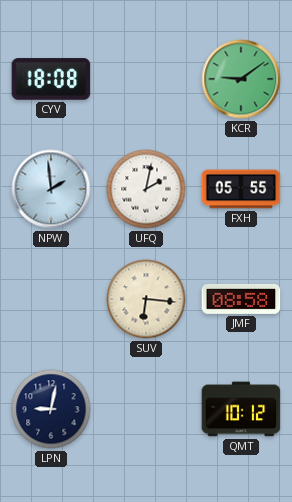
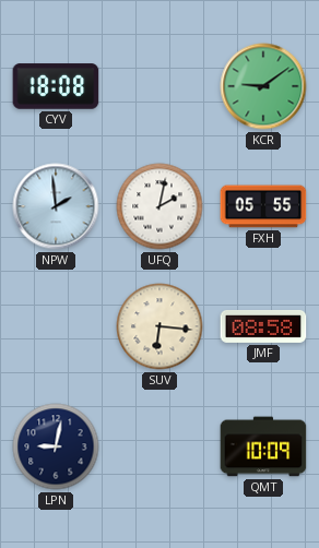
QMT: 10:12 -> 10:09
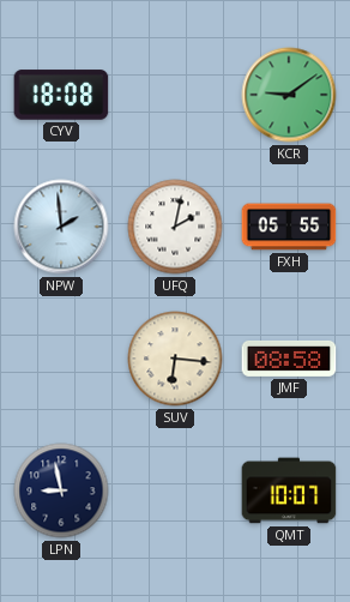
LPN: 9:02 -> 8:58
QMT: 10:09 -> 10:07
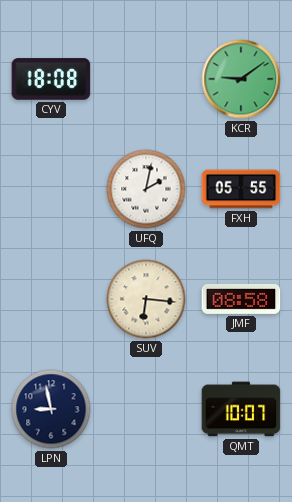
NPW: 1:59 -> none
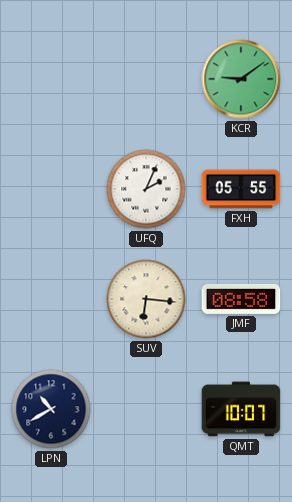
CYV: 18:08 -> none
UFQ: 2:02 -> 2:04
LPN: 8:58 -> 10:40
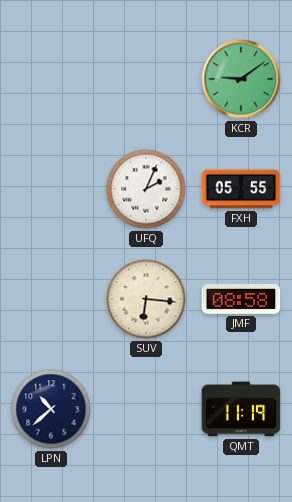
LPN: 10:40 -> 10:38
QMT: 10:07 -> 11:19
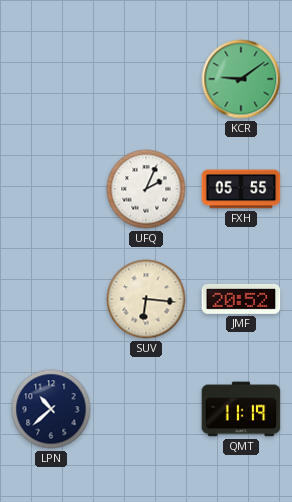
JMF: 08:58 -> 20:52
